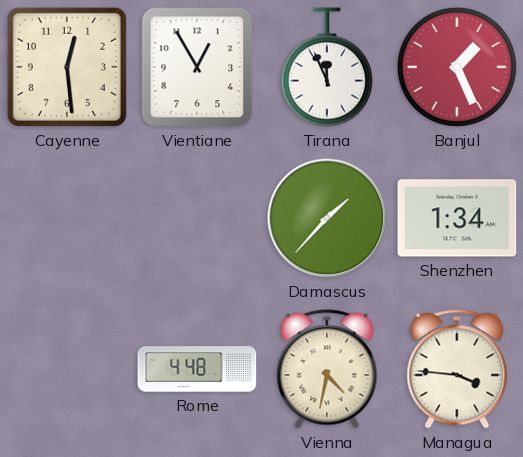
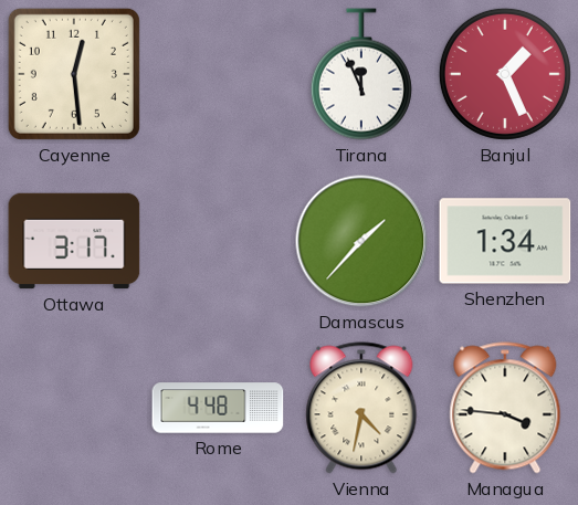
Vientiane: 12:55 -> none
Ottawa: none -> 3:17
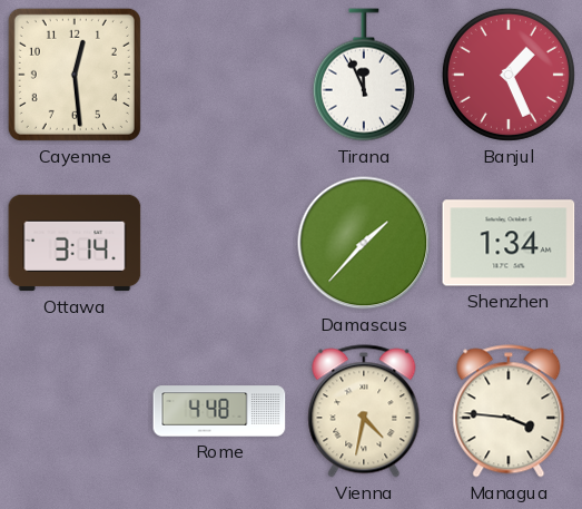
Ottawa: 3:17 -> 3:14
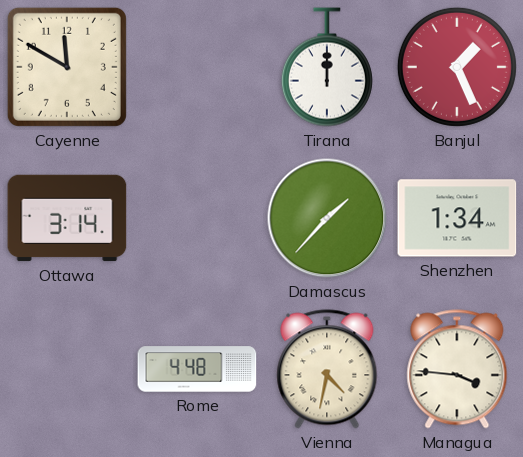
Cayenne: 12:29 -> 11:50
Tirana: 11:56 -> 12:00
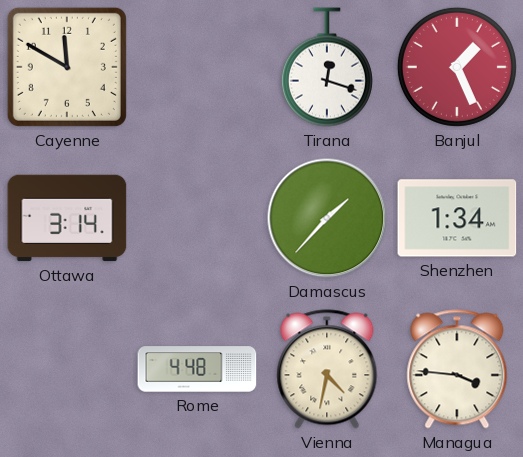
Tirana: 12:00 -> 12:18
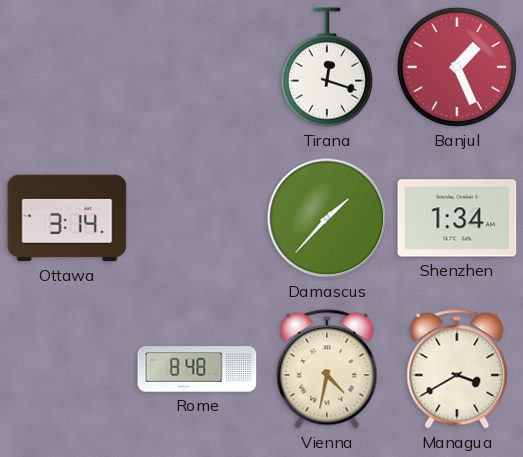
Cayenne: 11:50 -> none
Rome: 4:48 -> 8:48
Managua: 3:46 -> 3:40
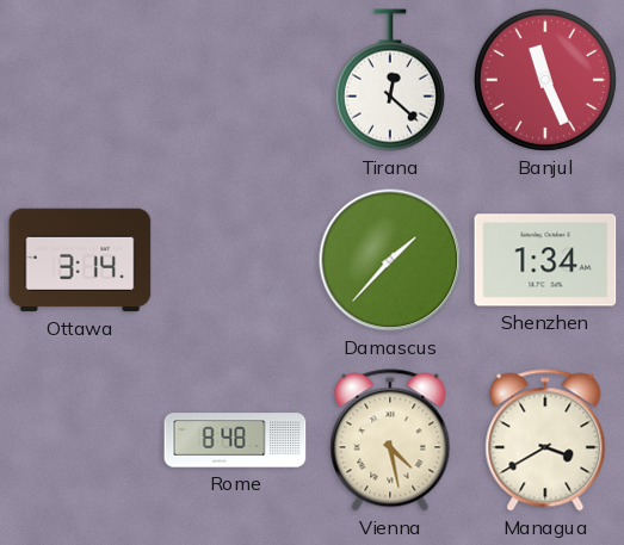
Tirana: 12:18 -> 12:22
Banjul: 1:26 -> 11:26
Vienna: 4:32 -> 4:28
